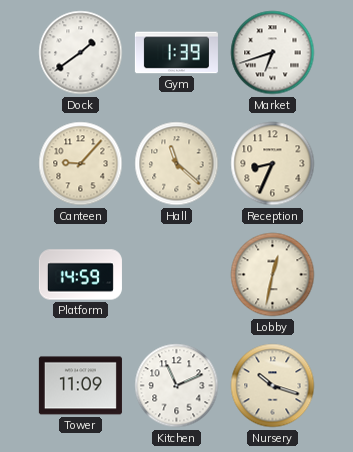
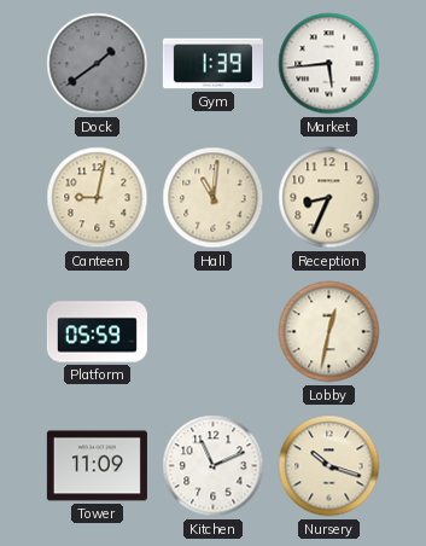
Dock dial: white -> grey
Market: 6:42 -> 5:44
Canteen: 9:07 -> 9:02
Hall: 11:22 -> 11:01
Platform: 14:59 -> 05:59
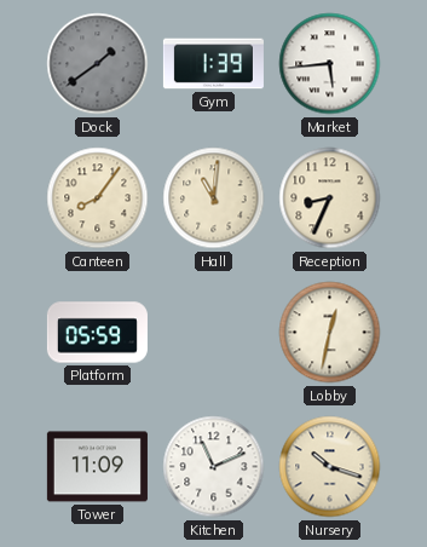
Canteen: 9:02 -> 8:06
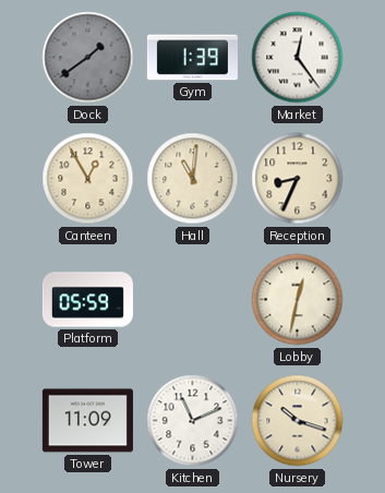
Market: 5:44 -> 12:24
Canteen: 8:06 -> 12:55
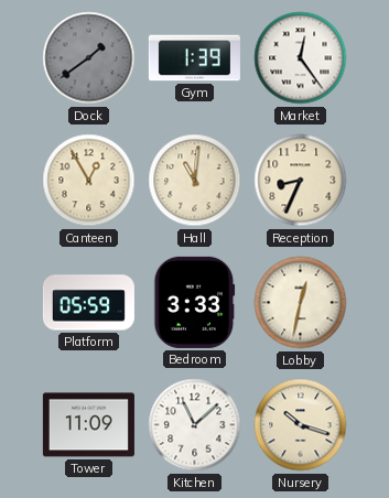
Bedroom: none -> 3:33
Kitchen: 11:11 -> 11:08
